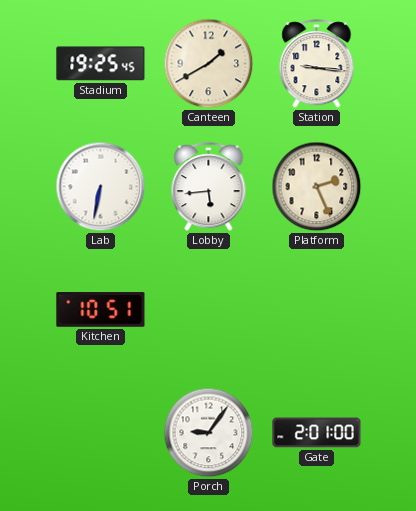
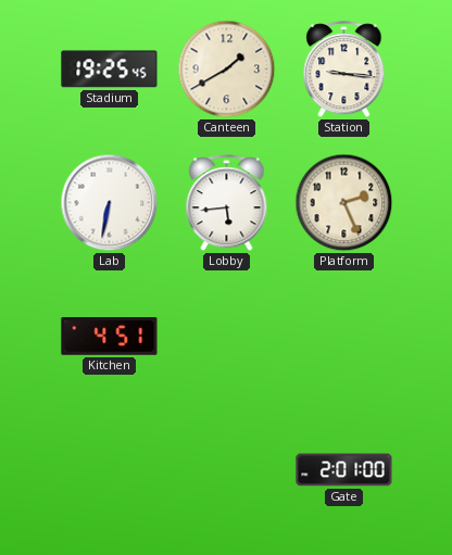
Kitchen: 10:51 -> 4:51
Porch: 9:06 -> none
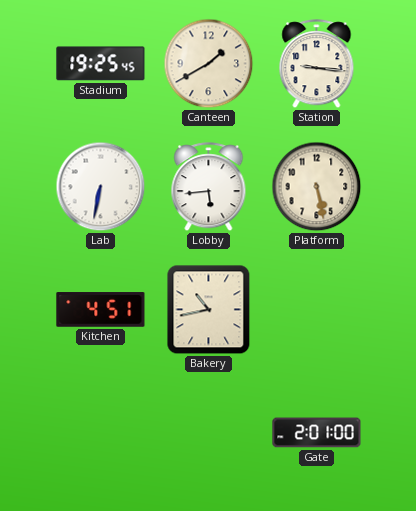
Platform: 2:26 -> 5:28
Bakery: none -> 10:43
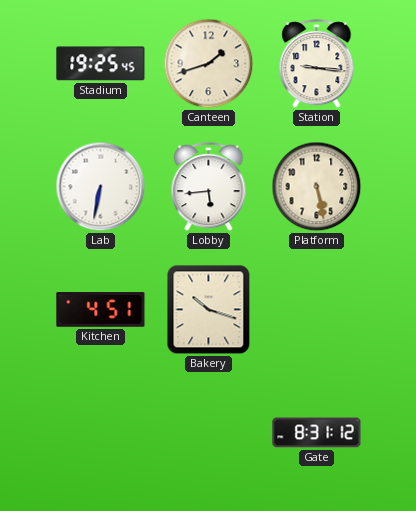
Canteen: 1:40 -> 1:42
Bakery: 10:43 -> 10:18
Gate: 2:01 -> 8:31
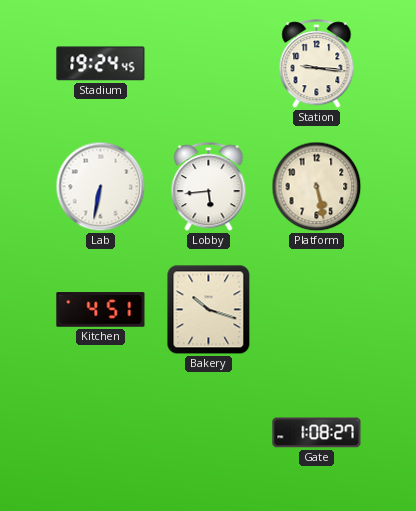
Stadium: 19:25 -> 19:24
Canteen: 1:42 -> none
Gate: 8:31 -> 1:08
